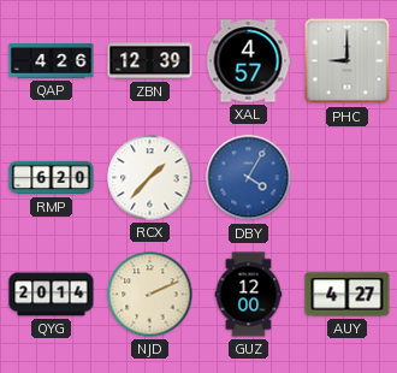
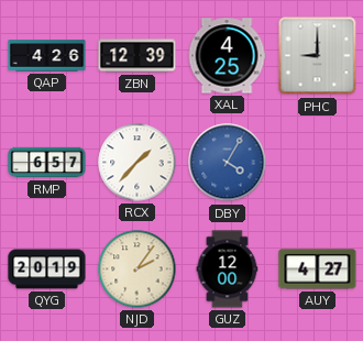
XAL: 4:57 -> 4:25
RMP: 6:20 -> 6:57
QYG: 20:14 -> 20:19
NJD: 2:11 -> 2:06
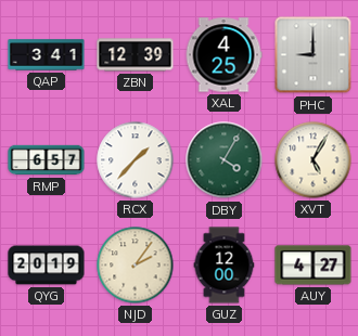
QAP: 4:26 -> 3:41
DBY dial: blue -> green
XVT: none -> 5:05
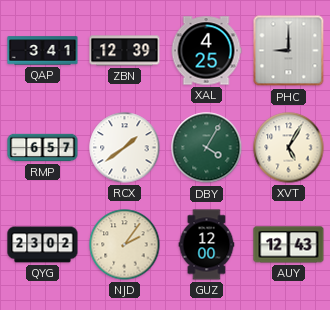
RCX: 1:37 -> 1:39
QYG: 20:19 -> 23:02
AUY: 4:27 -> 12:43
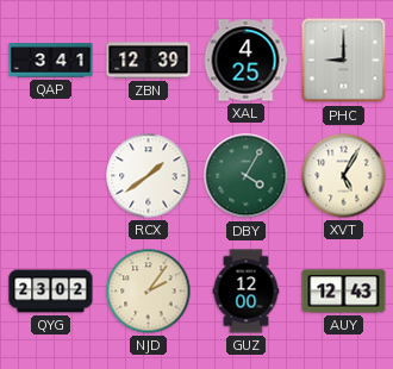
RMP: 6:57 -> none
